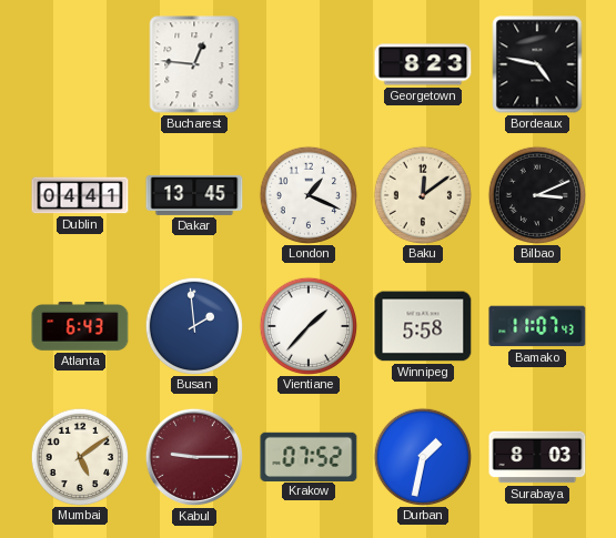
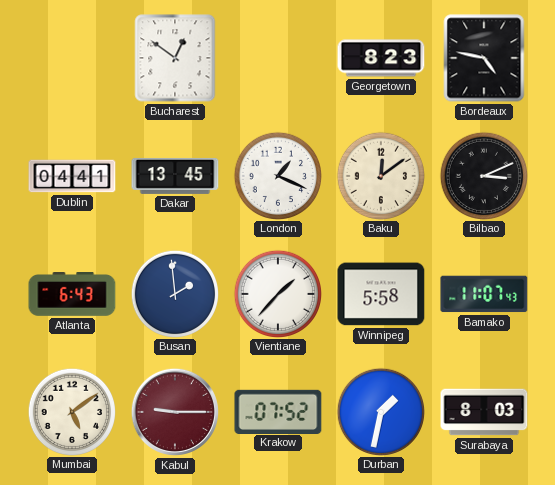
Bucharest: 12:46 -> 12:51
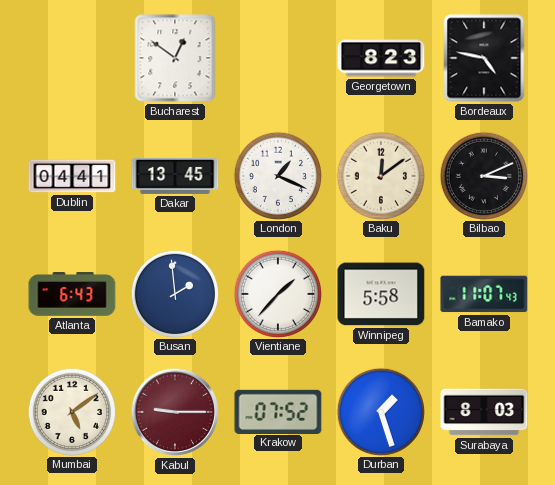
Durban: 1:32 -> 1:27
